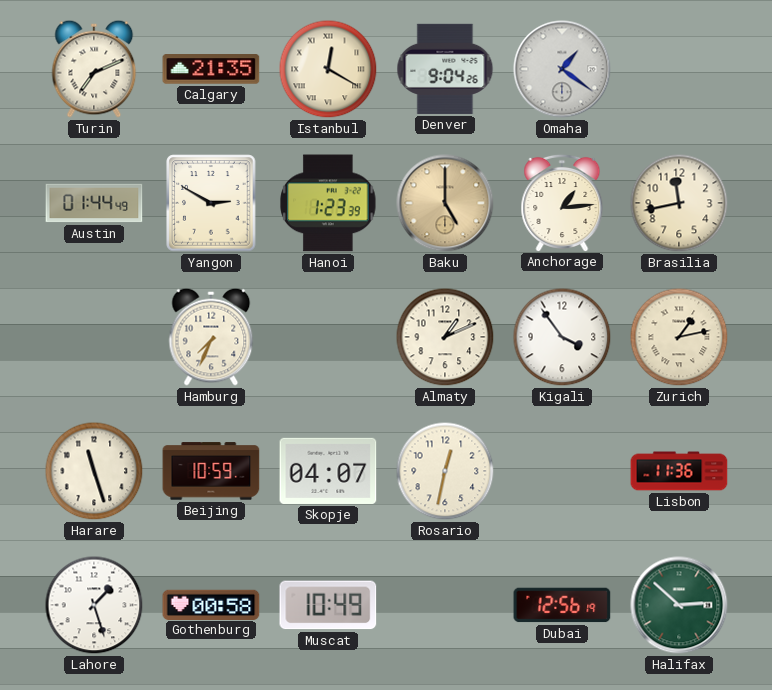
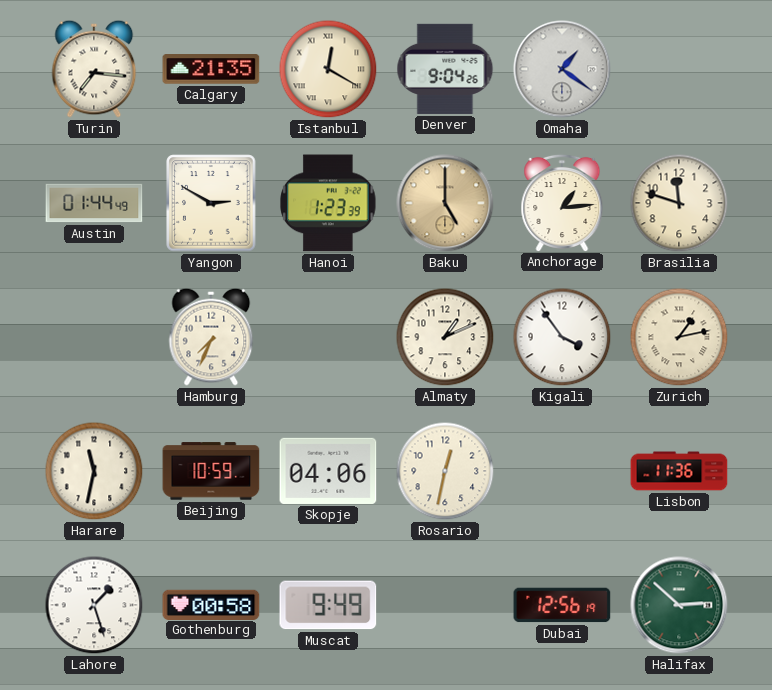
Turin: 7:11 -> 7:16
Brasilia: 11:43 -> 11:48
Harare: 11:27 -> 11:32
Skopje: 04:07 -> 04:06
Muscat: 10:49 -> 9:49
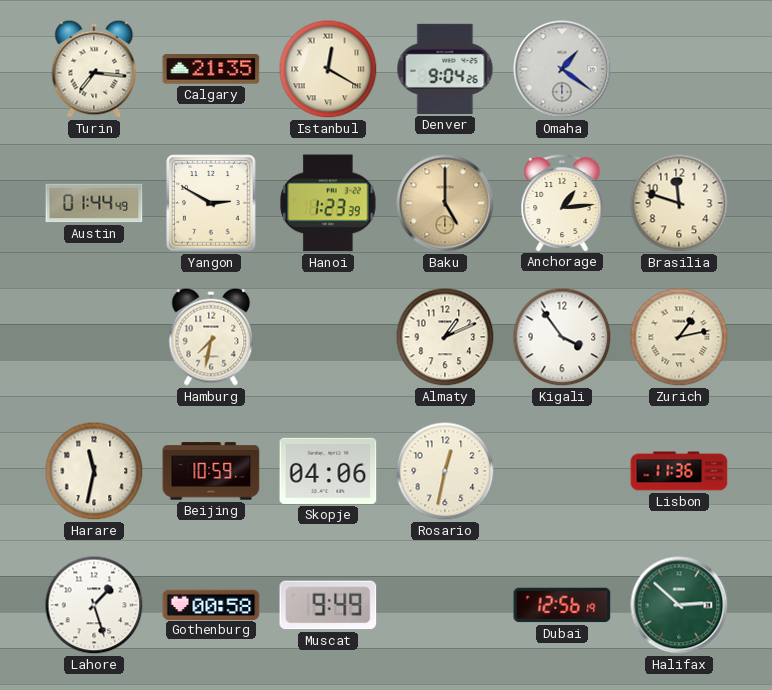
Hamburg: 7:34 -> 7:32
